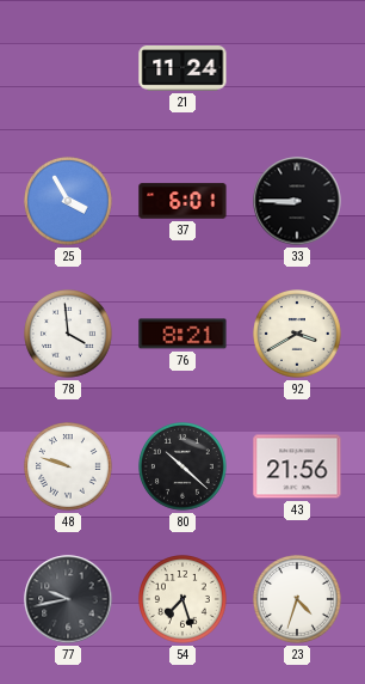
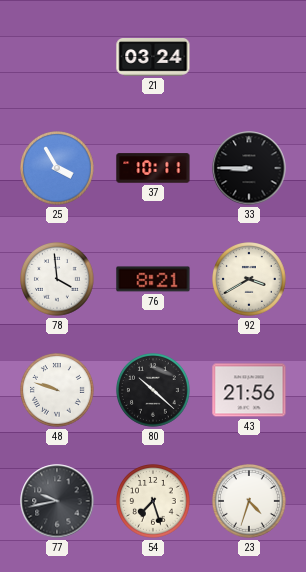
21: 11:24 -> 03:24
37: 6:01 -> 10:11
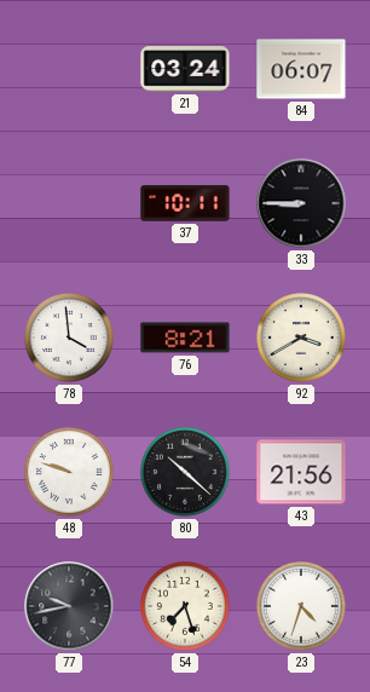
84: none -> 06:07
25: 3:55 -> none
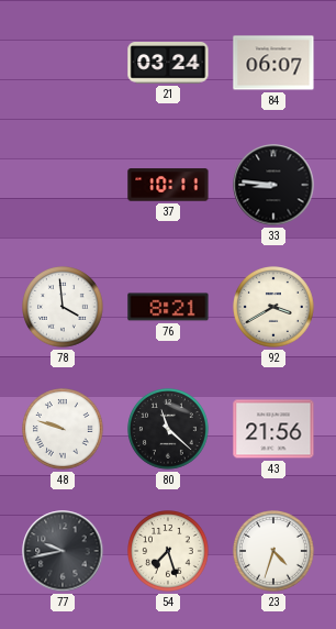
33: 8:45 -> 8:46
80: 10:22 -> 11:22
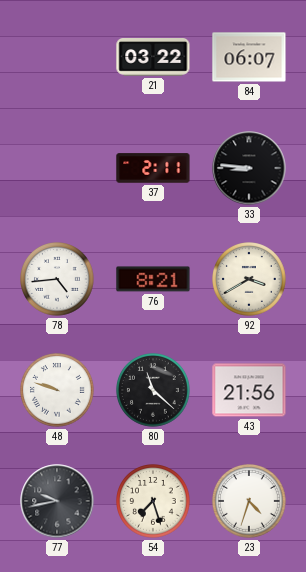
21: 03:24 -> 03:22
37: 10:11 -> 2:11
78: 3:59 -> 4:44
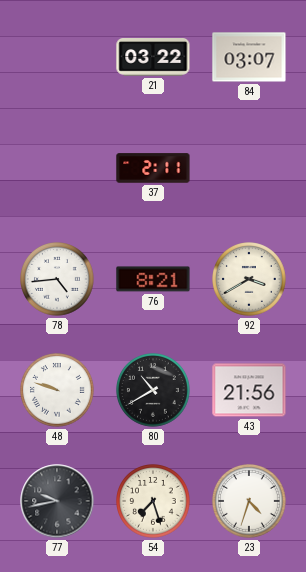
84: 06:07 -> 03:07
33: 8:46 -> none
80: 11:22 -> 10:40
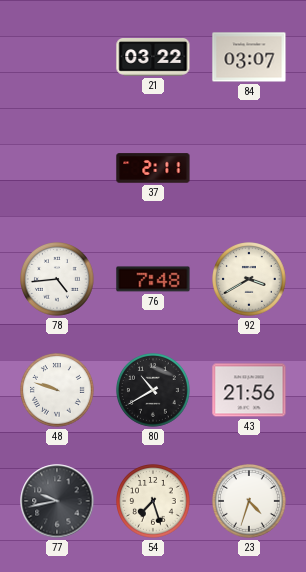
76: 8:21 -> 7:48
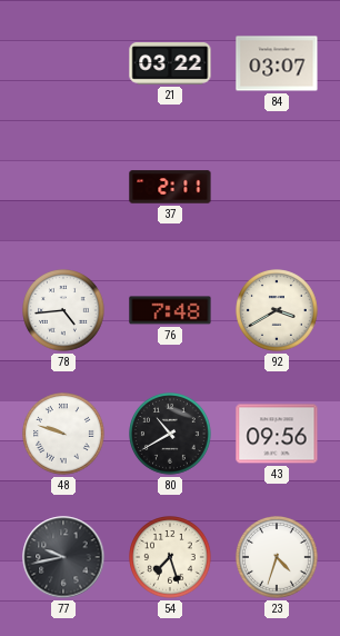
43: 21:56 -> 09:56
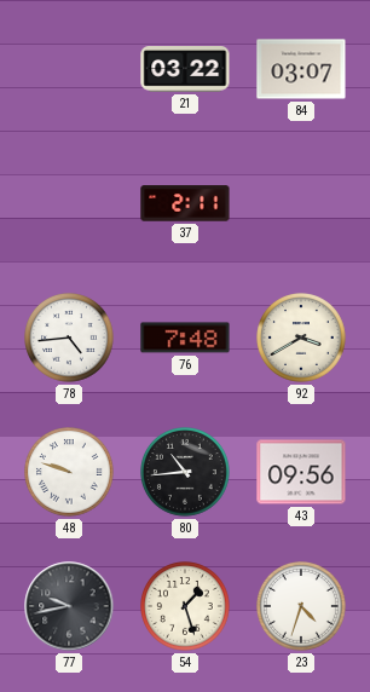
80: 10:40 -> 10:44
54: 7:27 -> 1:27
